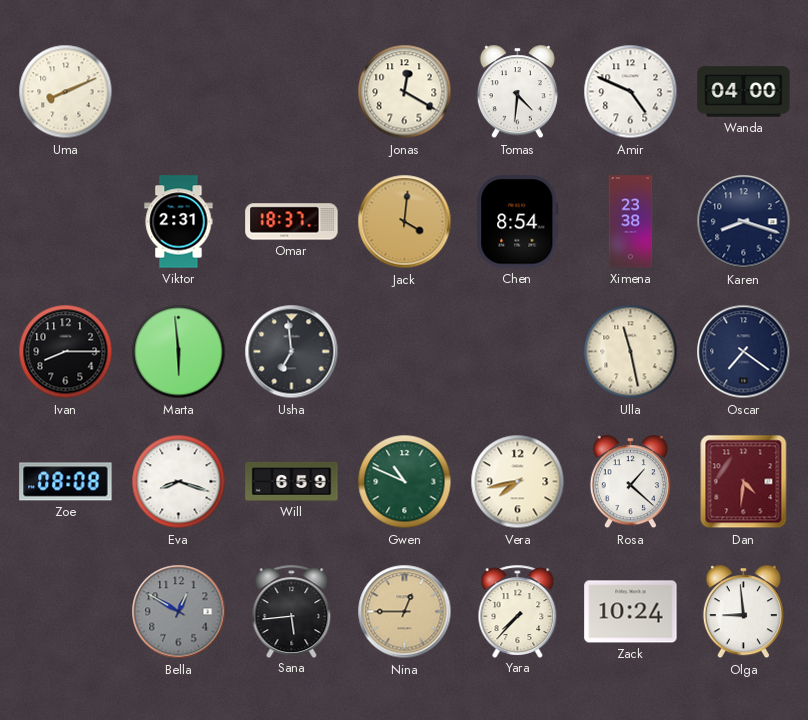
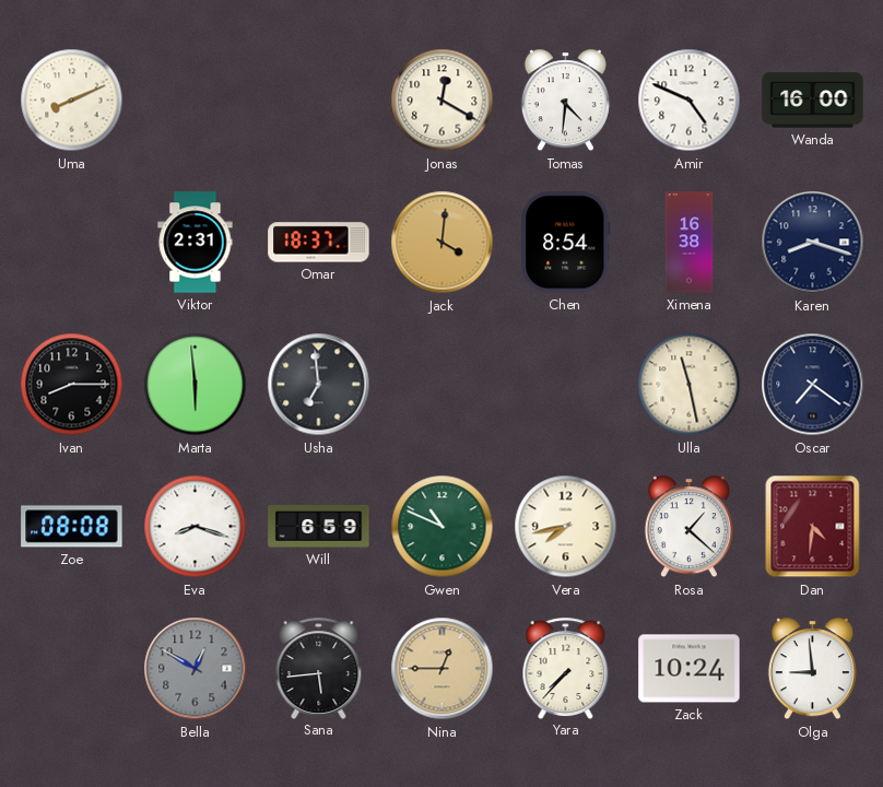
Wanda: 04:00 -> 16:00
Ximena: 23:38 -> 16:38
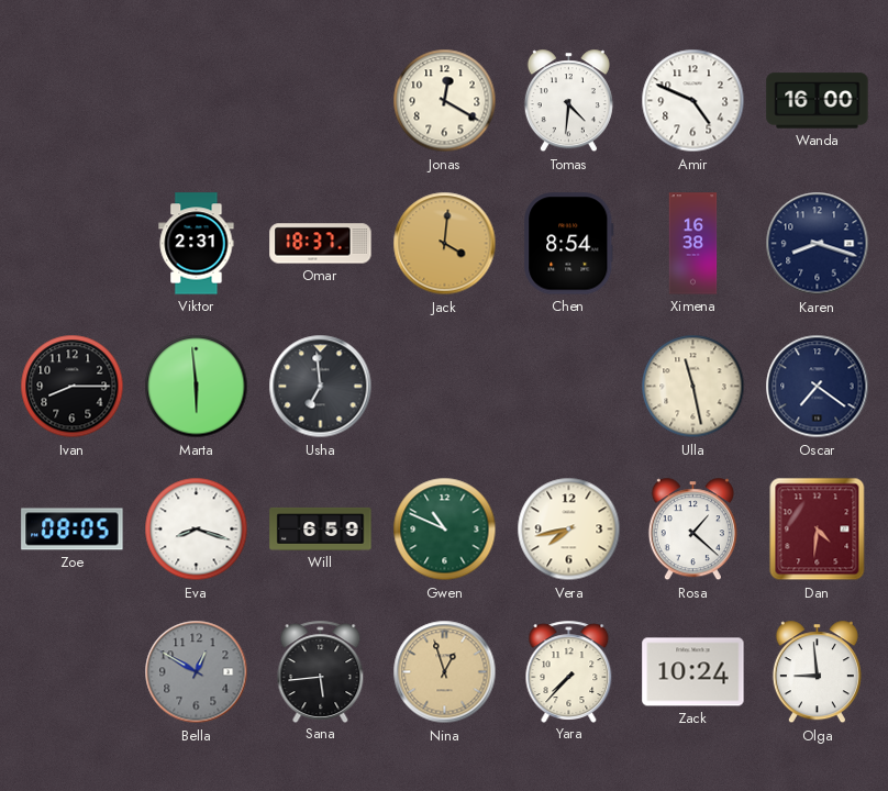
Uma: 8:11 -> none
Zoe: 08:08 -> 08:05
Nina: 12:45 -> 12:57
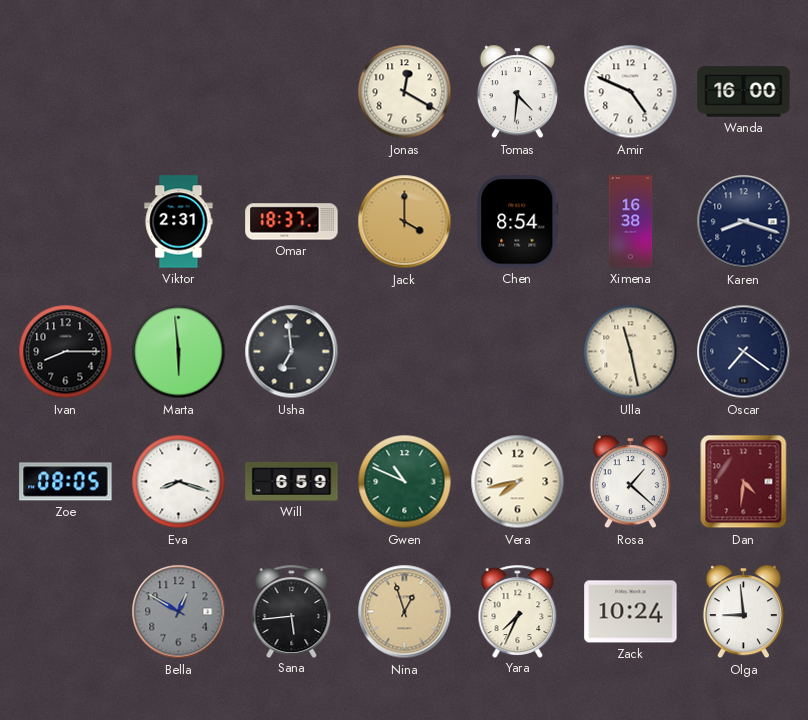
Jack: 4:01 -> 4:00
Yara: 7:37 -> 7:34
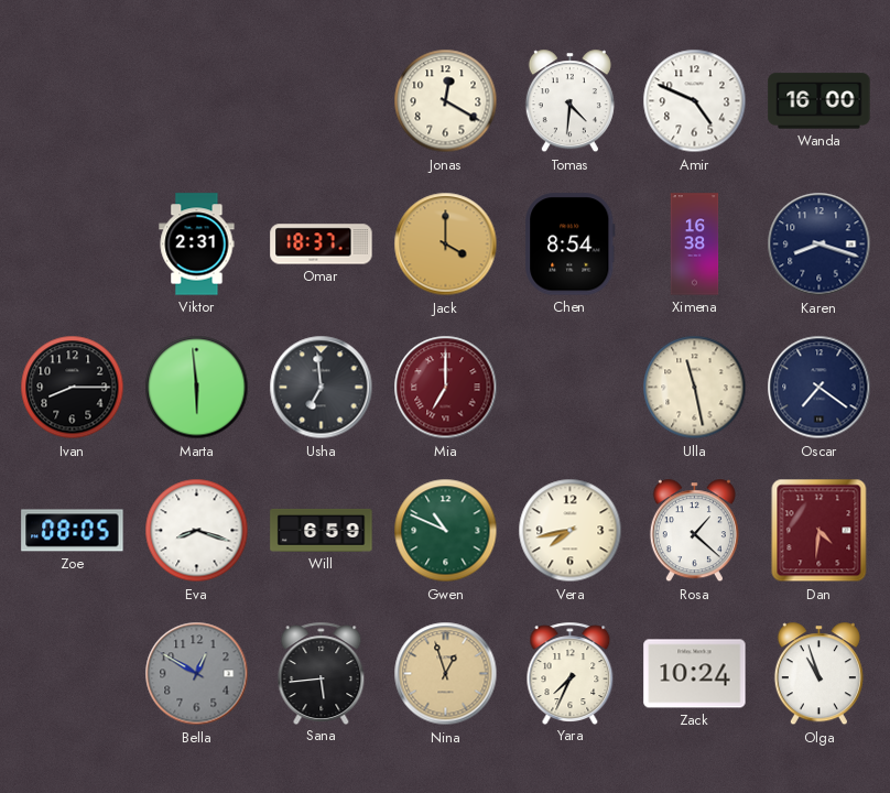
Mia: none -> 7:00
Olga: 8:59 -> 10:57
